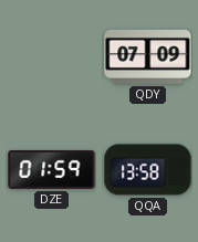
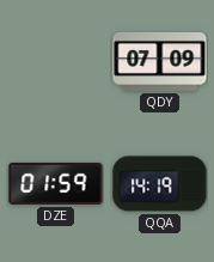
QQA: 13:58 -> 14:19
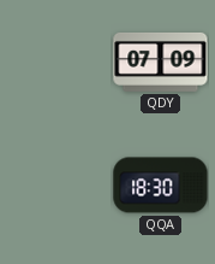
DZE: 01:59 -> none
QQA: 14:19 -> 18:30
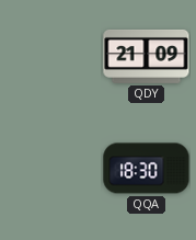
QDY: 07:09 -> 21:09
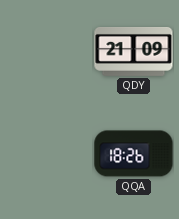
QQA: 18:30 -> 18:26
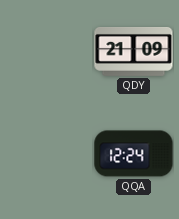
QQA: 18:26 -> 12:24
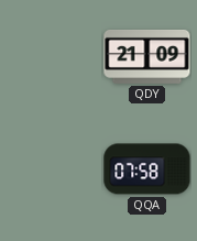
QQA: 12:24 -> 07:58
